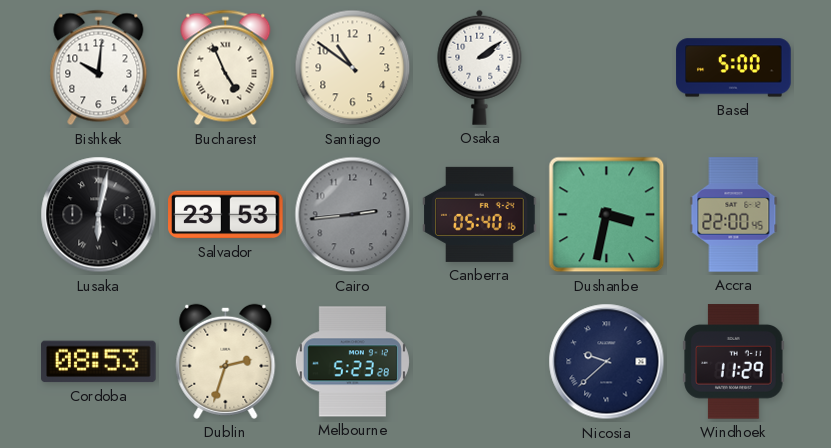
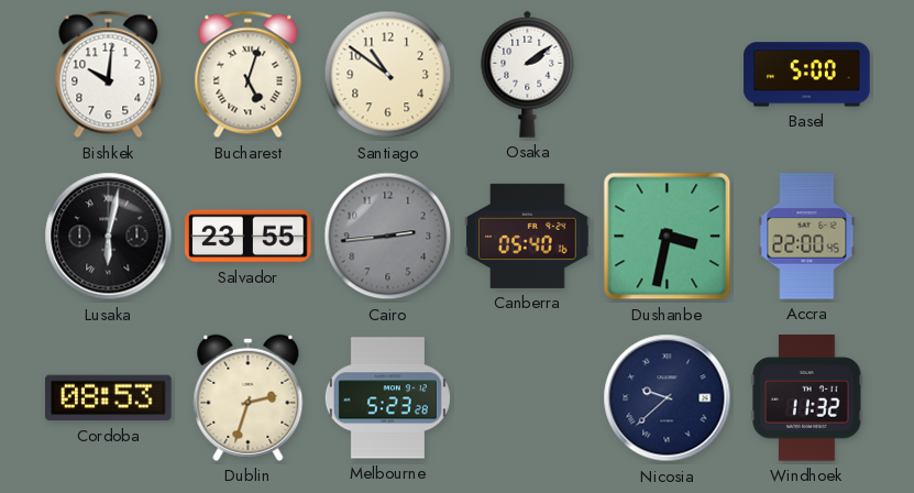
Bucharest: 4:56 -> 5:03
Salvador: 23:53 -> 23:55
Windhoek: 11:29 -> 11:32
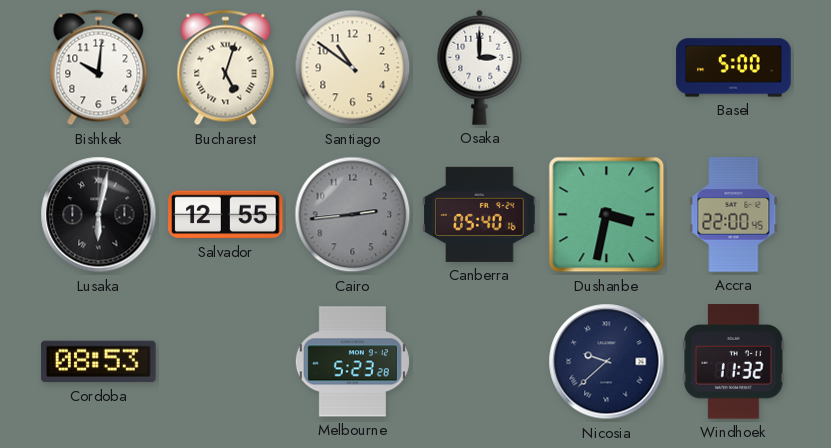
Osaka: 2:09 -> 3:00
Salvador: 23:55 -> 12:55
Dublin: 2:33 -> none
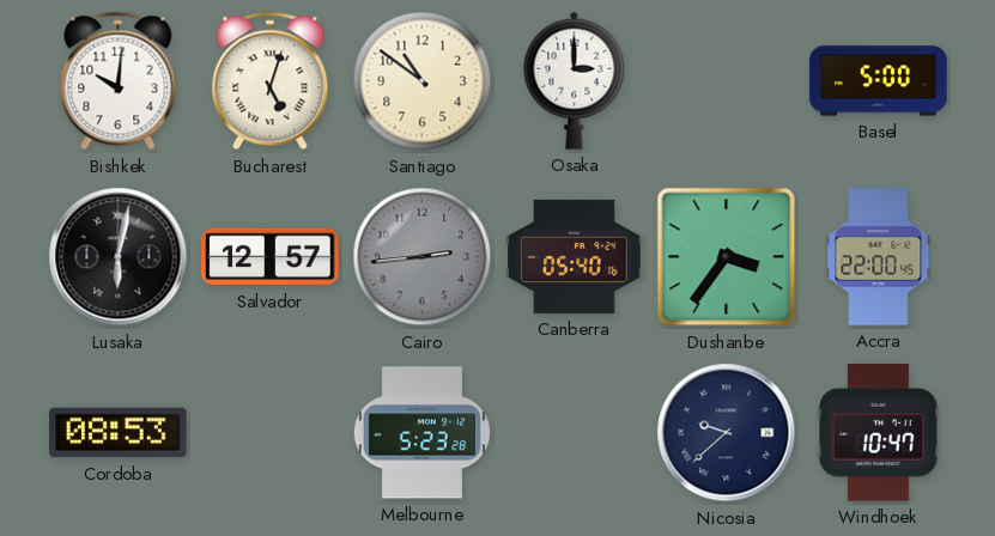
Salvador: 12:55 -> 12:57
Dushanbe: 3:32 -> 3:36
Windhoek: 11:32 -> 10:47
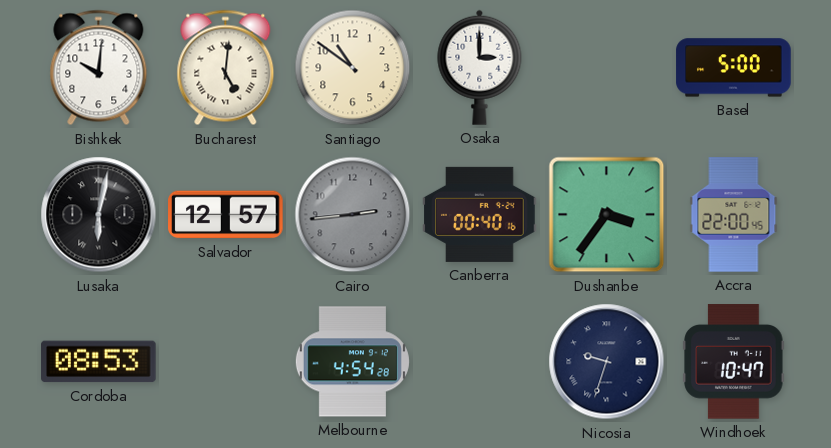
Bucharest: 5:03 -> 5:01
Canberra: 05:40 -> 00:40
Melbourne: 5:23 -> 4:54
Nicosia: 9:38 -> 9:33
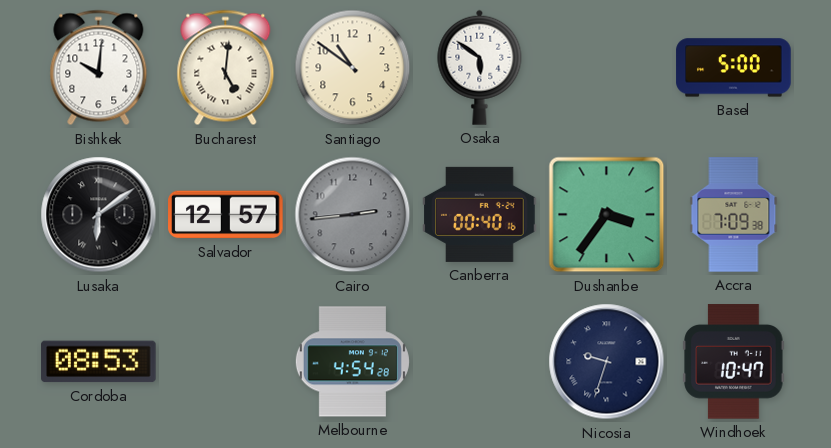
Osaka: 3:00 -> 5:51
Lusaka: 6:02 -> 6:09
Accra: 22:00 -> 7:09
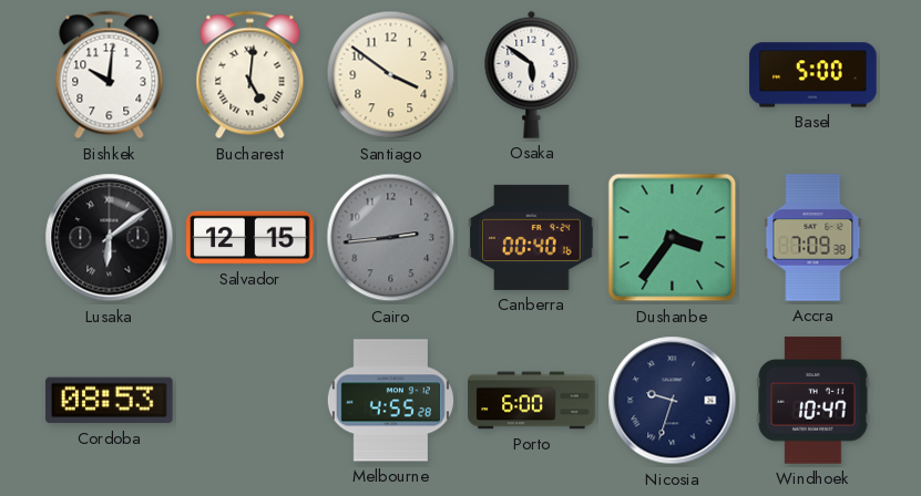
Santiago: 10:51 -> 3:51
Salvador: 12:57 -> 12:15
Melbourne: 4:54 -> 4:55
Porto: none -> 6:00
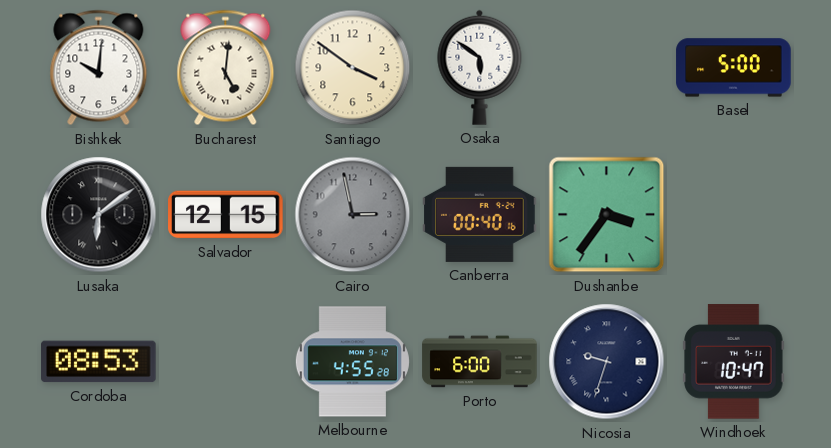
Cairo: 2:44 -> 2:58
Accra: 7:09 -> none
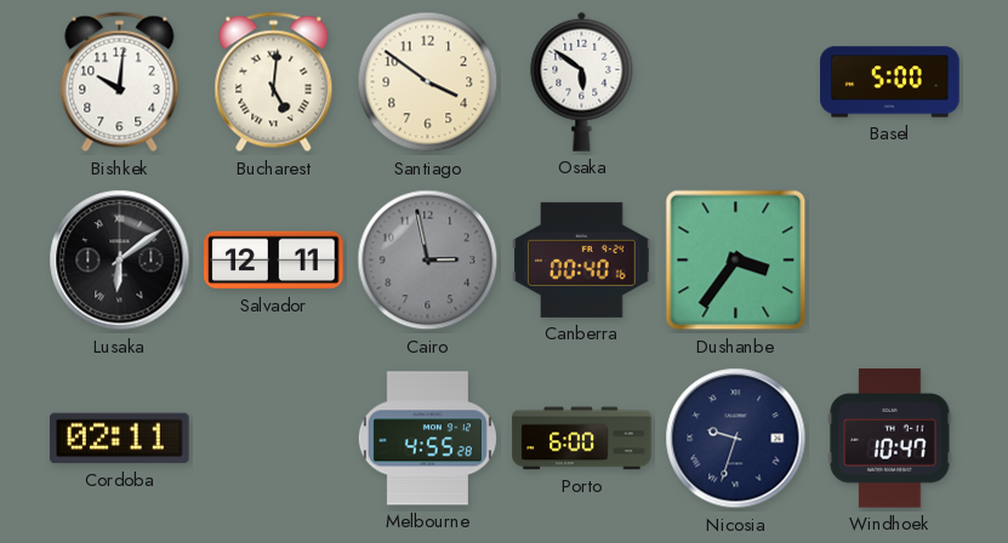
Salvador: 12:15 -> 12:11
Cordoba: 08:53 -> 02:11
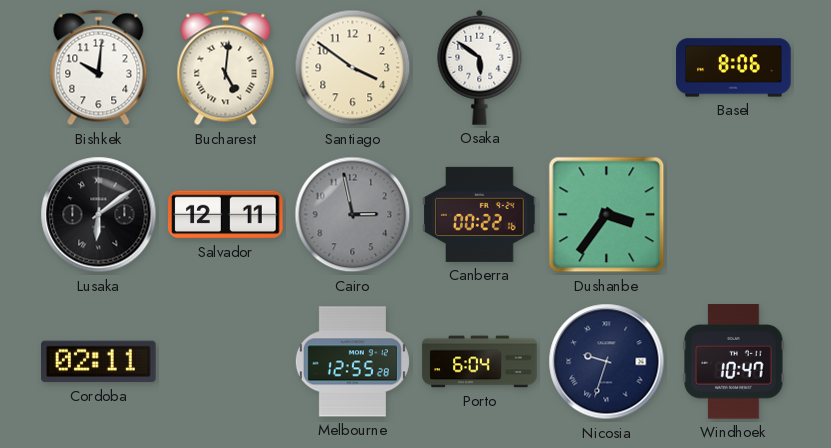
Basel: 5:00 -> 8:06
Canberra: 00:40 -> 00:22
Melbourne: 4:55 -> 12:55
Porto: 6:00 -> 6:04
